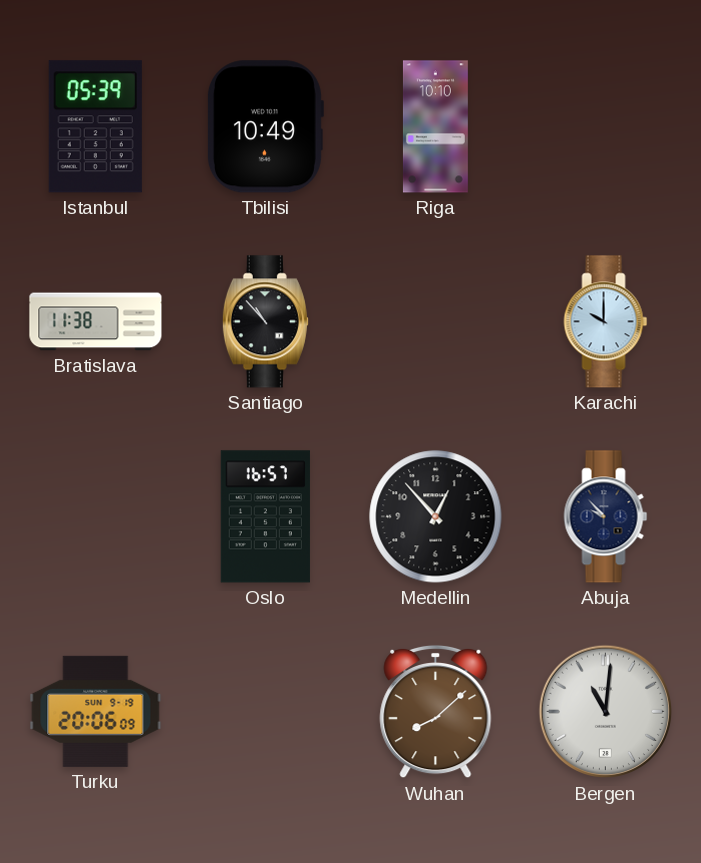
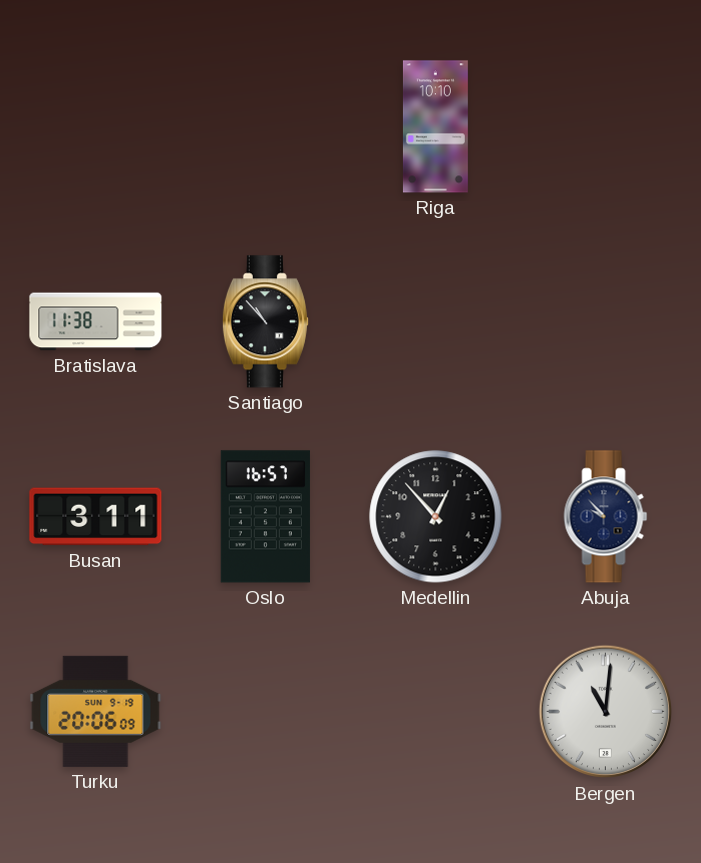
Istanbul: 05:39 -> none
Tbilisi: 10:49 -> none
Karachi: 10:00 -> none
Busan: none -> 3:11
Wuhan: 8:08 -> none
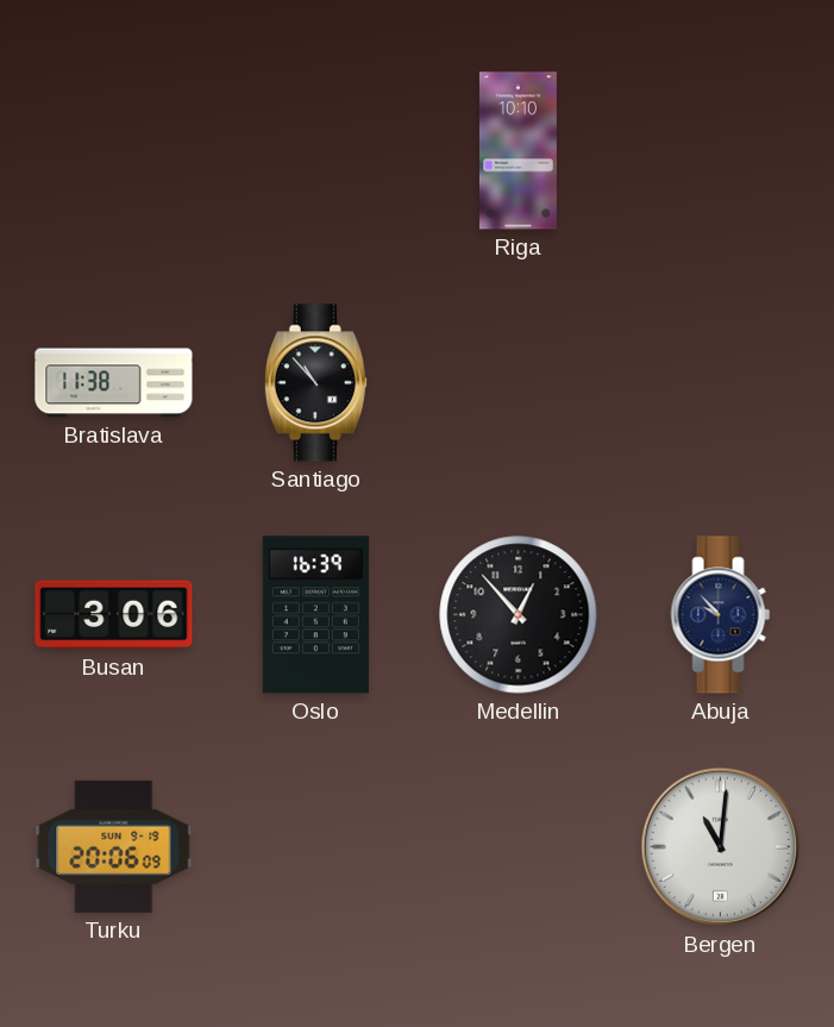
Busan: 3:11 -> 3:06
Oslo: 16:57 -> 16:39
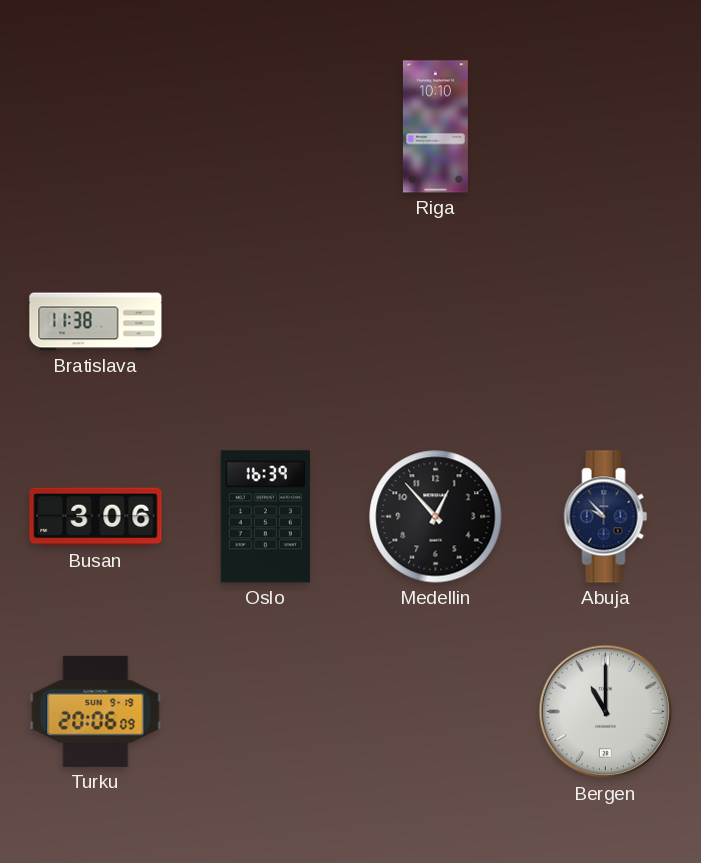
Santiago: 10:53 -> none
Bergen: 11:01 -> 11:00
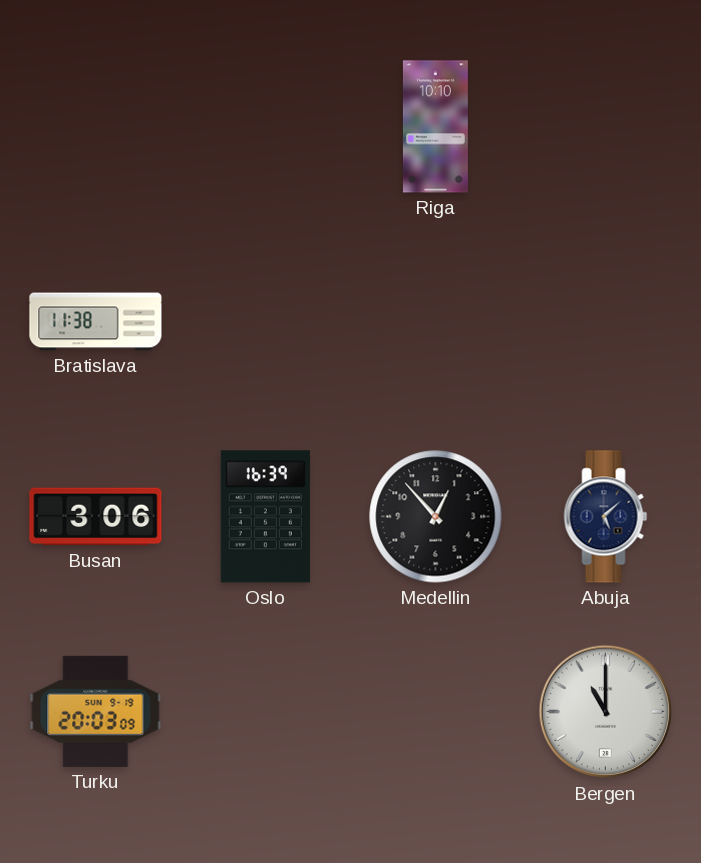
Abuja: 9:53 -> 5:08
Turku: 20:06 -> 20:03
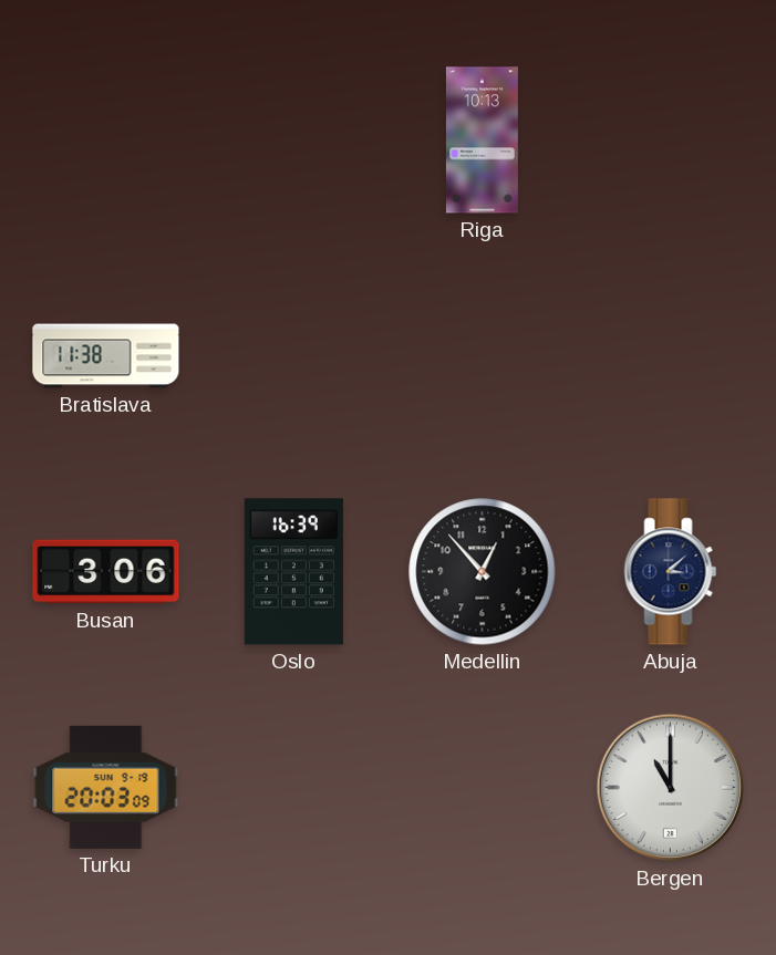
Riga: 10:10 -> 10:13
Abuja: 5:08 -> 3:08
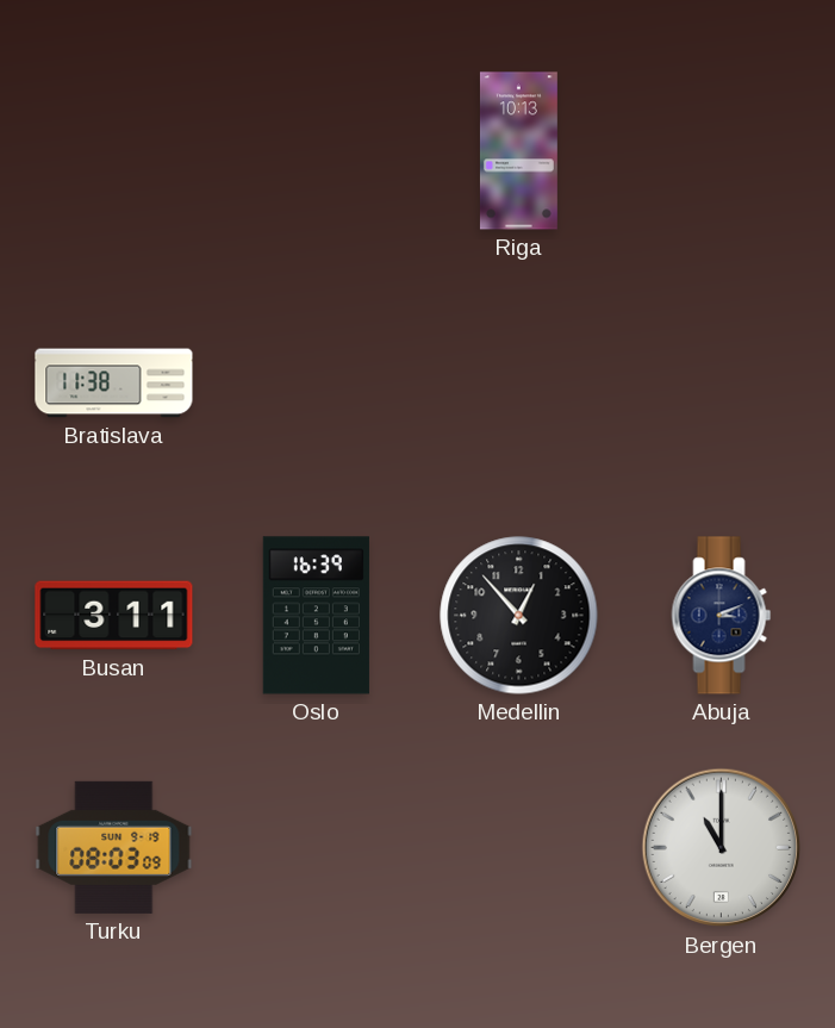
Busan: 3:06 -> 3:11
Abuja: 3:08 -> 3:11
Turku: 20:03 -> 08:03
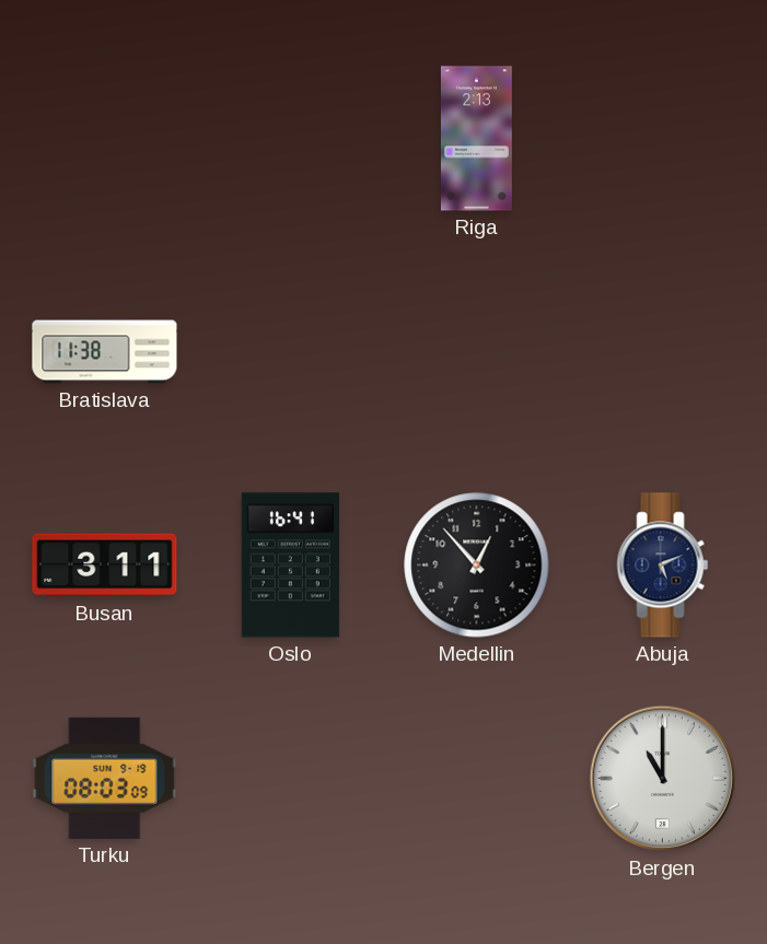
Riga: 10:13 -> 2:13
Oslo: 16:39 -> 16:41
Abuja: 3:11 -> 5:11
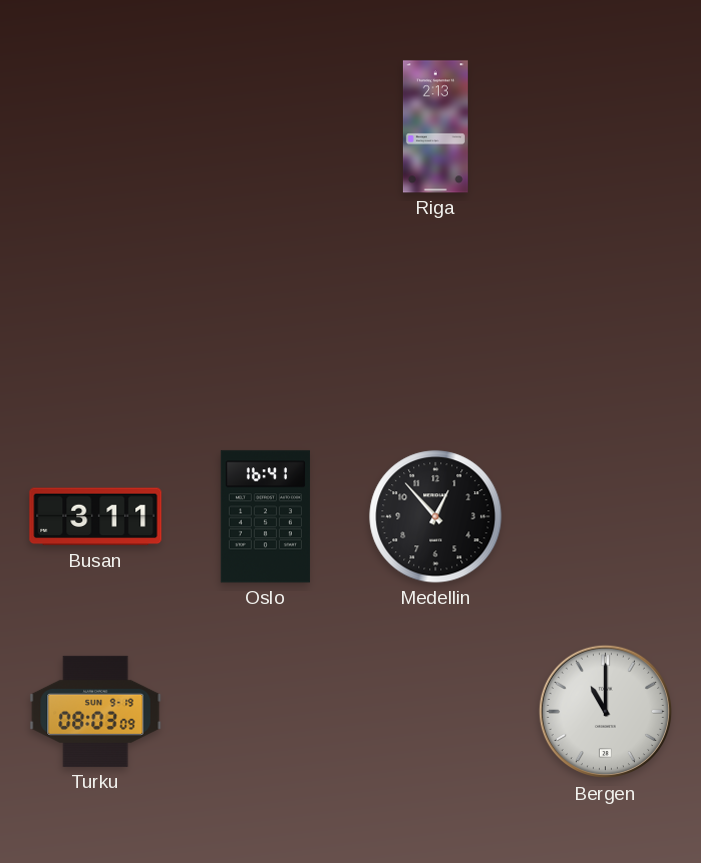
Bratislava: 11:38 -> none
Abuja: 5:11 -> none
